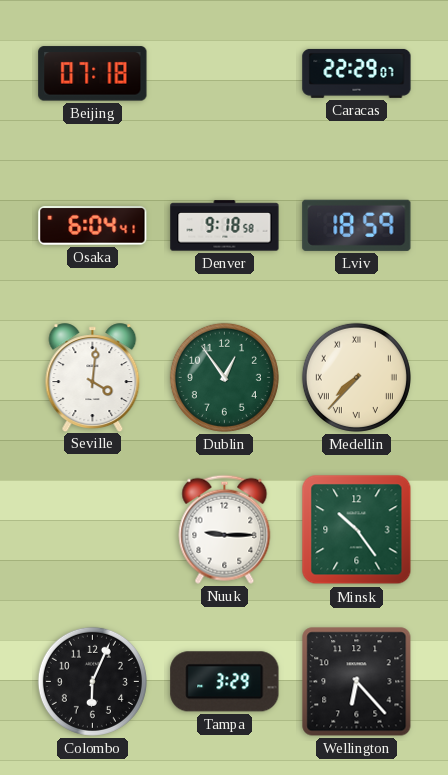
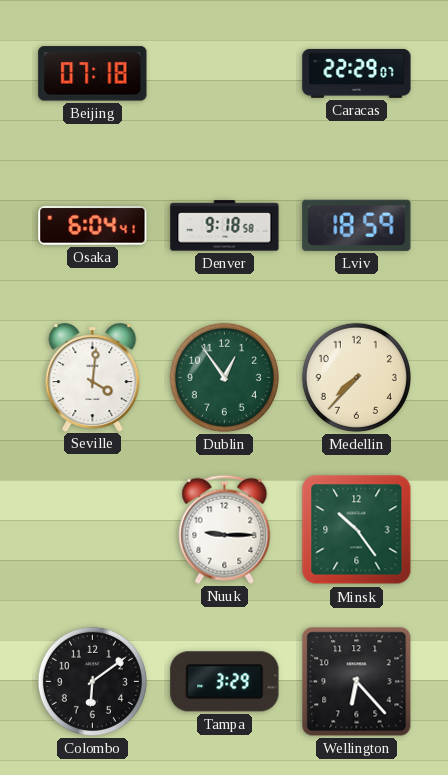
Medellin numerals: Roman -> Arabic
Colombo: 6:04 -> 6:09
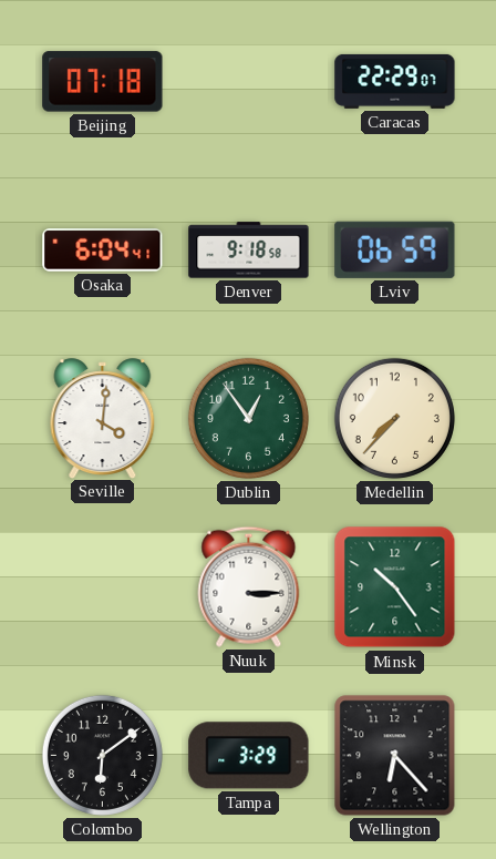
Lviv: 18:59 -> 06:59
Nuuk: 9:15 -> 3:15
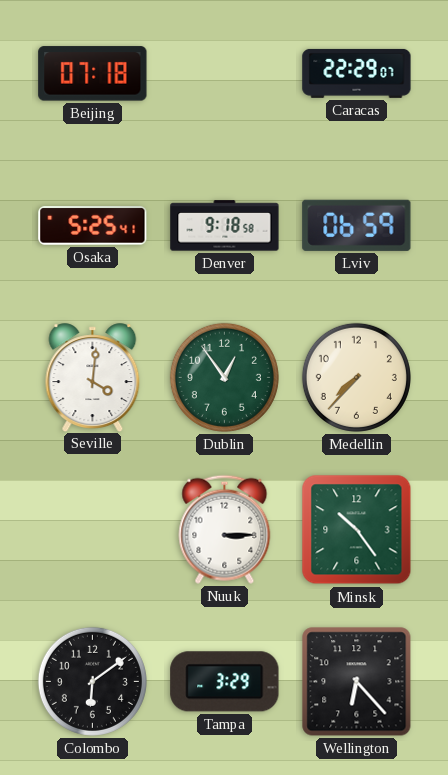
Osaka: 6:04 -> 5:25
